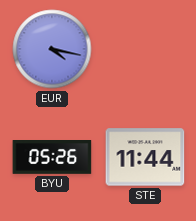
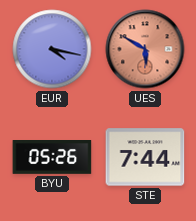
UES: none -> 5:50
STE: 11:44 -> 7:44
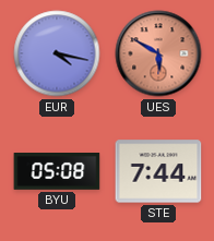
BYU: 05:26 -> 05:08
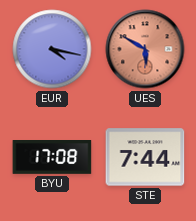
BYU: 05:08 -> 17:08
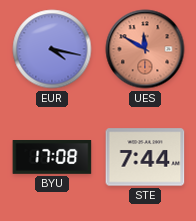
UES: 5:50 -> 11:50
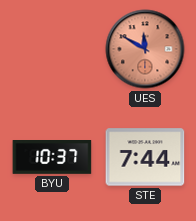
EUR: 4:17 -> none
BYU: 17:08 -> 10:37
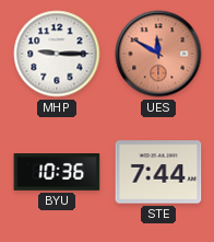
MHP: none -> 9:15
BYU: 10:37 -> 10:36
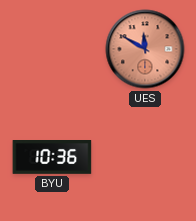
MHP: 9:15 -> none
STE: 7:44 -> none
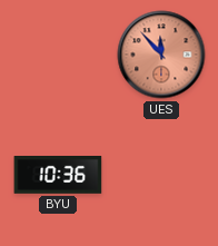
UES: 11:50 -> 11:53
